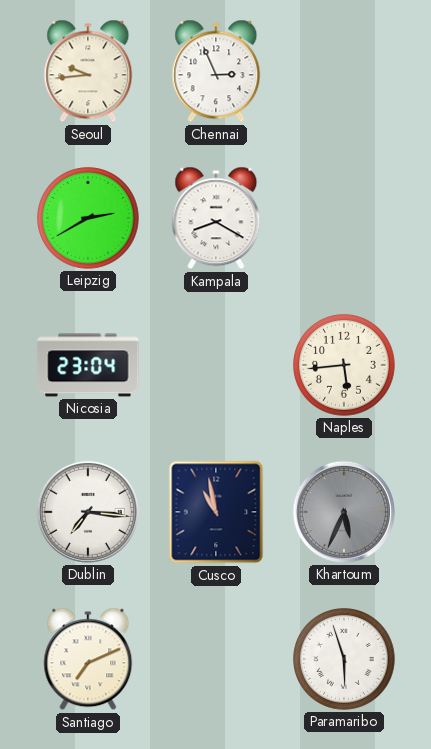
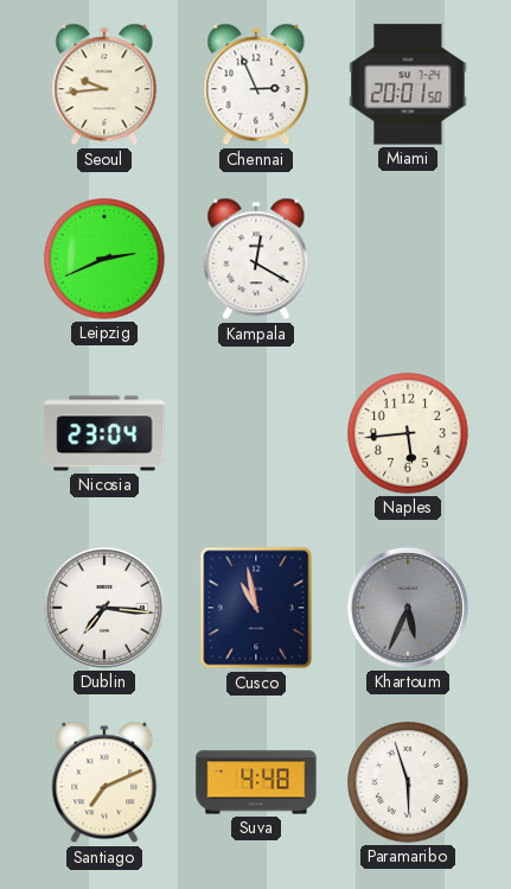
Miami: none -> 20:01
Leipzig: 2:40 -> 2:41
Kampala: 8:20 -> 12:20
Suva: none -> 4:48
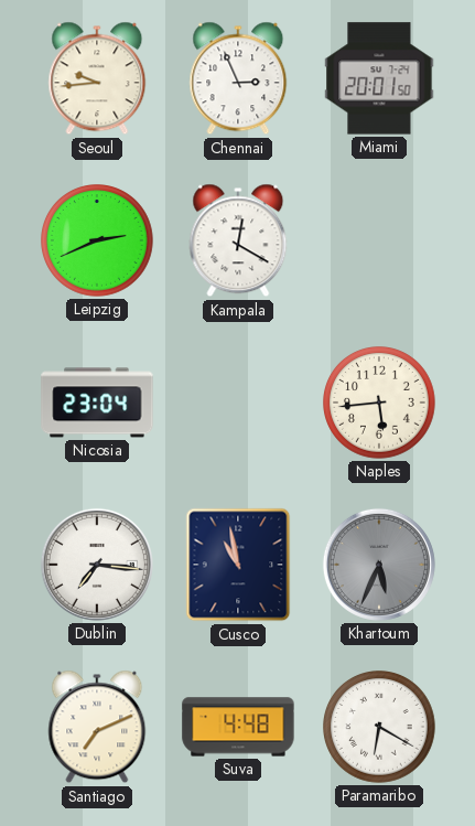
Paramaribo: 5:57 -> 6:20
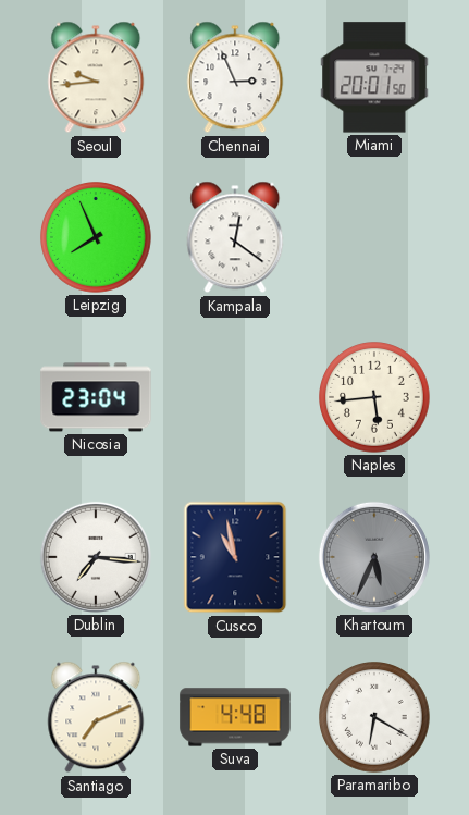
Leipzig: 2:41 -> 7:56
Kampala: 12:20 -> 12:21
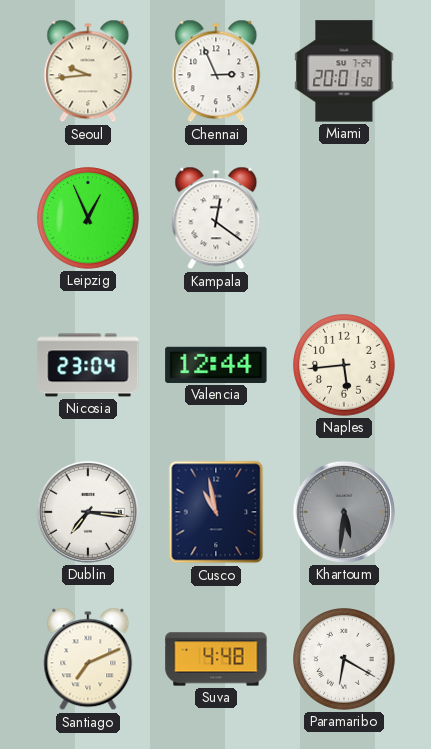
Leipzig: 7:56 -> 12:56
Valencia: none -> 12:44
Khartoum: 5:34 -> 5:31
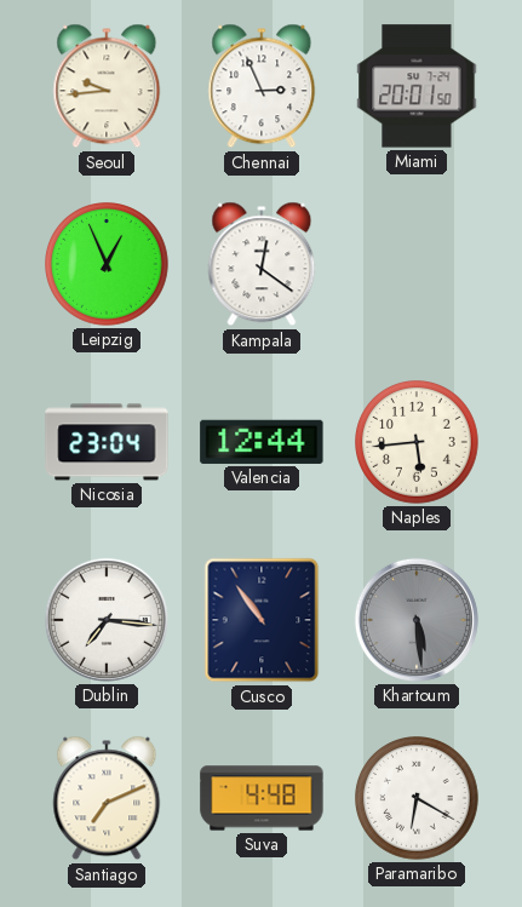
Cusco: 10:58 -> 10:54
Khartoum: 5:31 -> 5:29
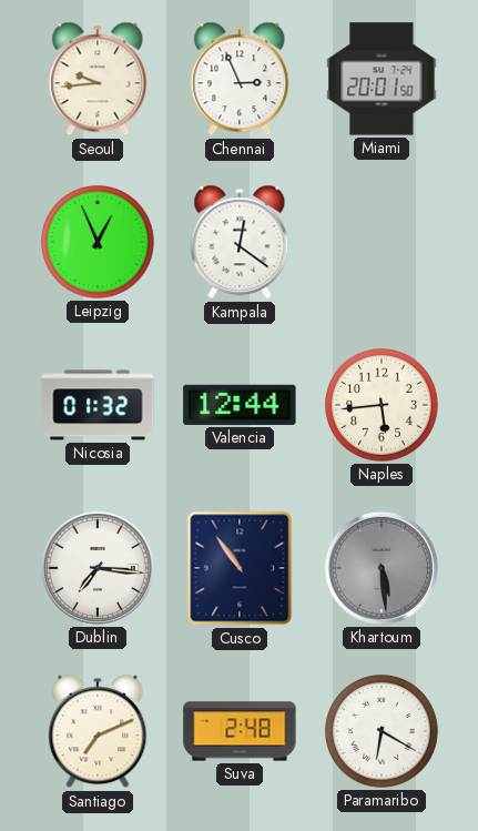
Nicosia: 23:04 -> 01:32
Suva: 4:48 -> 2:48
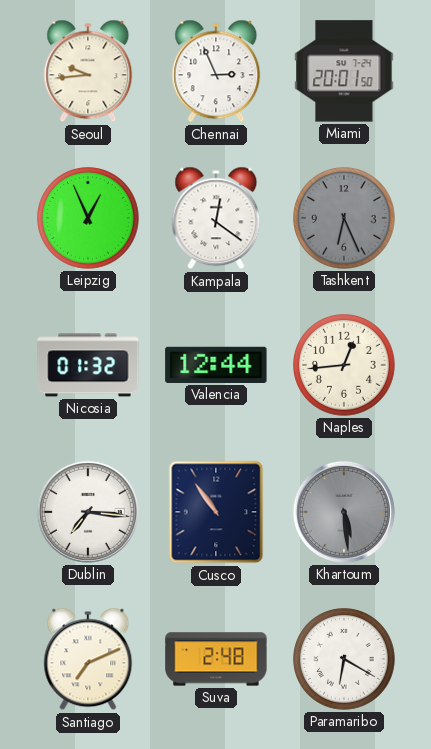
Tashkent: none -> 6:26
Naples: 5:44 -> 12:44
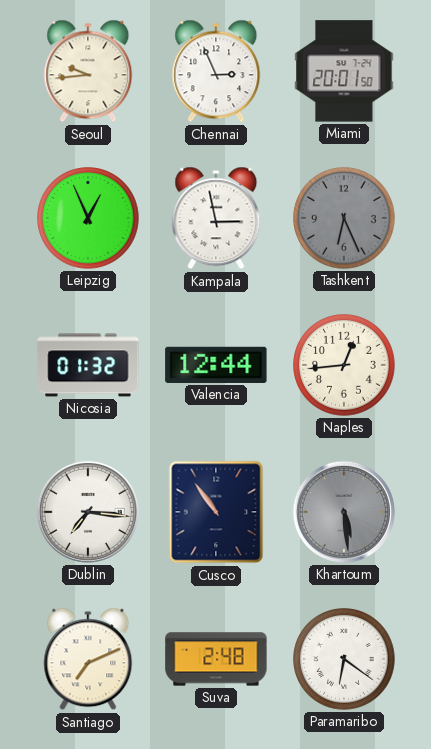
Kampala: 12:21 -> 2:58
Paramaribo: 6:20 -> 6:21
